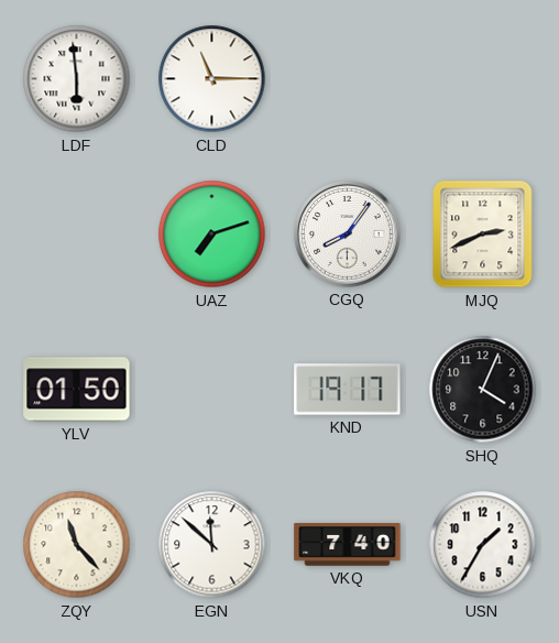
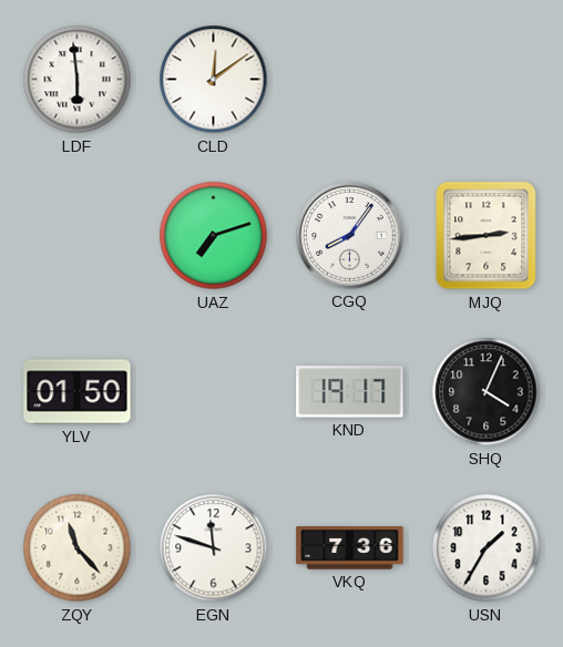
CLD: 11:15 -> 12:09
MJQ: 2:41 -> 2:44
EGN: 11:52 -> 11:48
VKQ: 7:40 -> 7:36
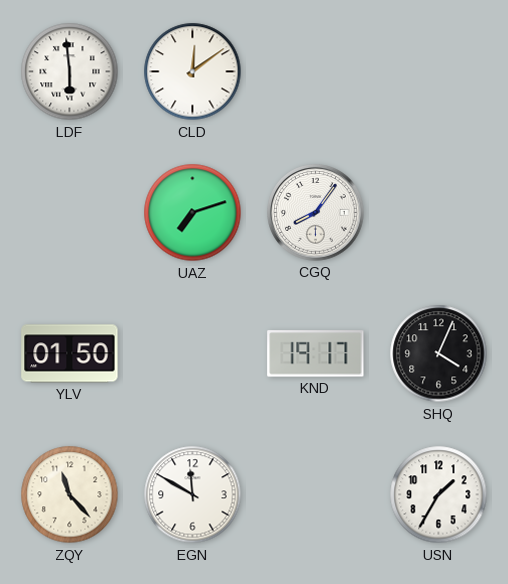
MJQ: 2:44 -> none
EGN: 11:48 -> 11:50
VKQ: 7:36 -> none
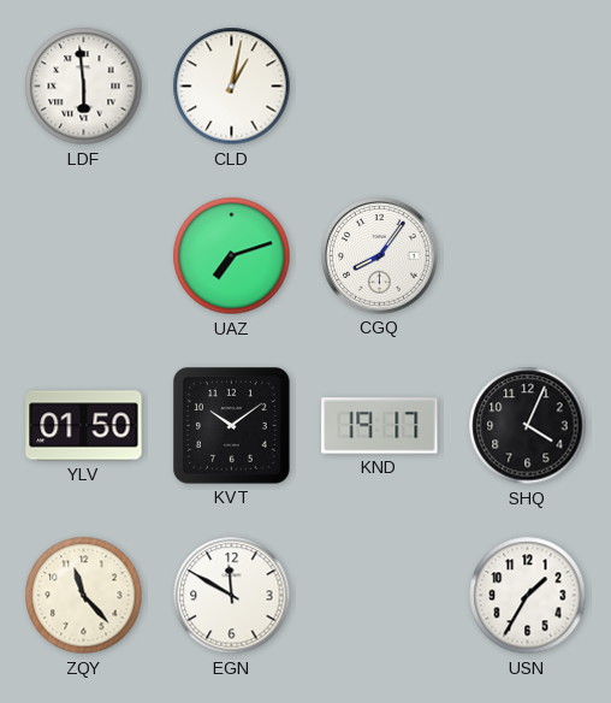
CLD: 12:09 -> 1:02
KVT: none -> 10:09
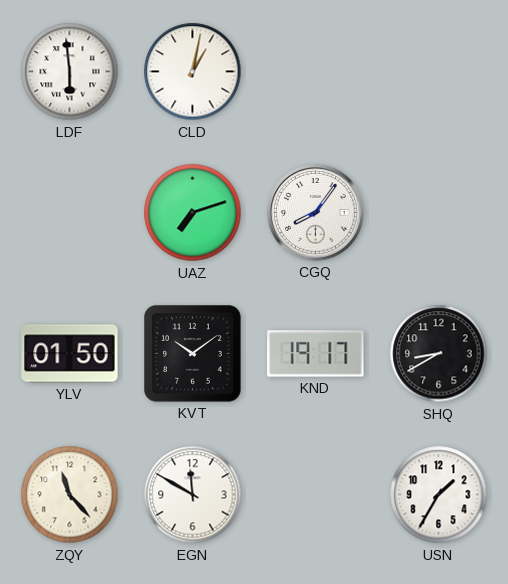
SHQ: 4:04 -> 8:40
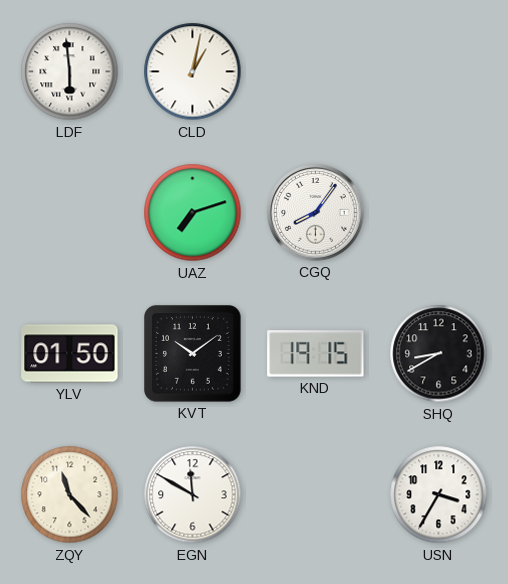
KND: 19:17 -> 19:15
USN: 1:35 -> 3:35
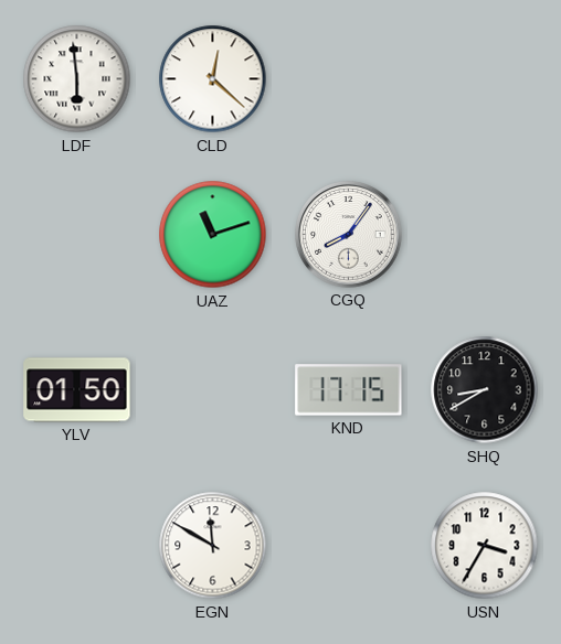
CLD: 1:02 -> 12:22
UAZ: 7:12 -> 11:12
KVT: 10:09 -> none
KND: 19:15 -> 17:15
ZQY: 11:23 -> none
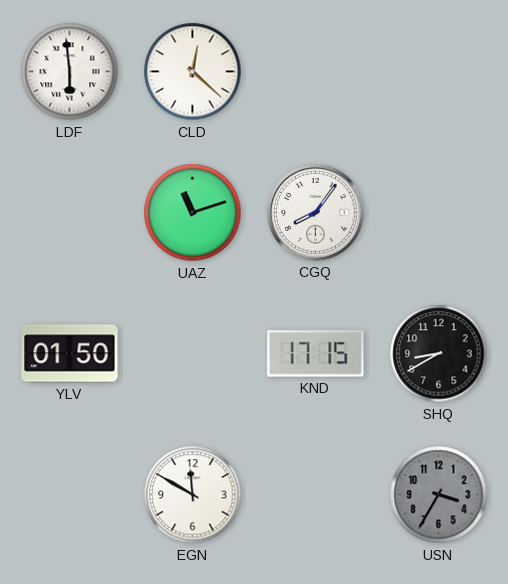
USN dial: white -> grey
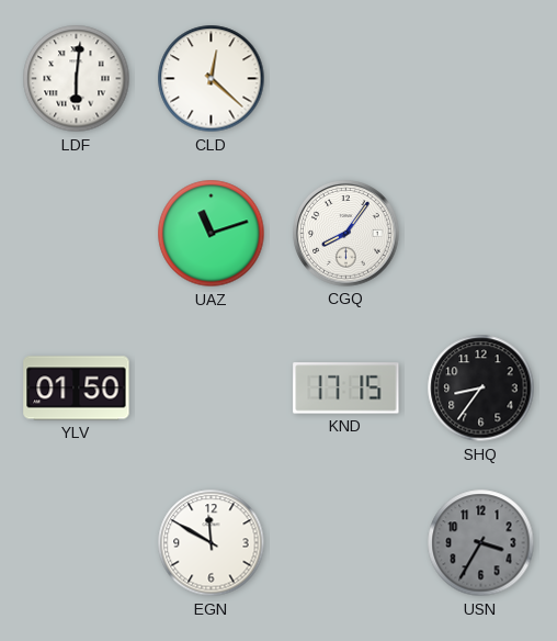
LDF: 5:59 -> 6:01
SHQ: 8:40 -> 8:36
